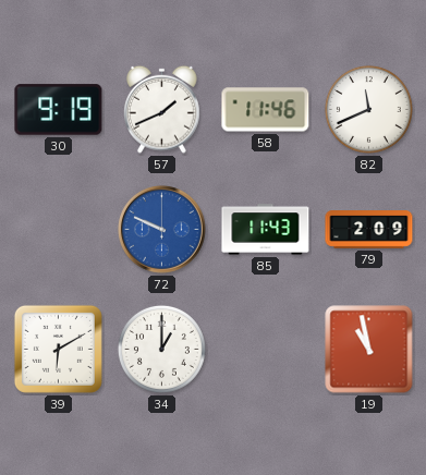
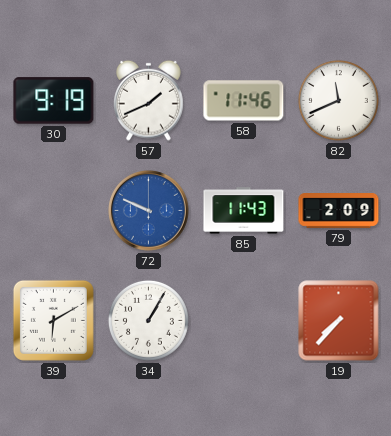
34: 1:00 -> 1:05
19: 10:58 -> 7:37
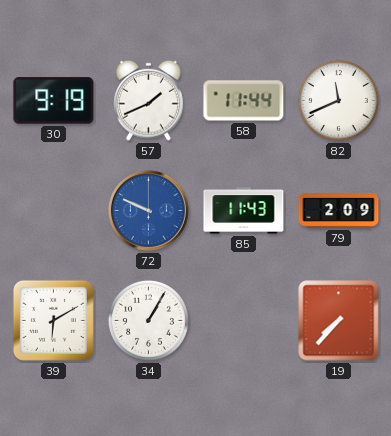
58: 11:46 -> 11:44
